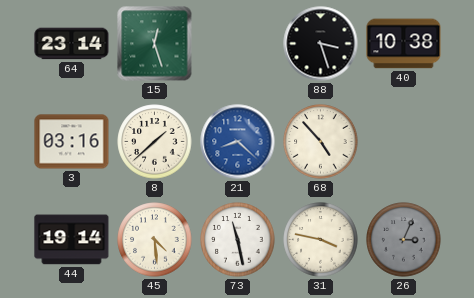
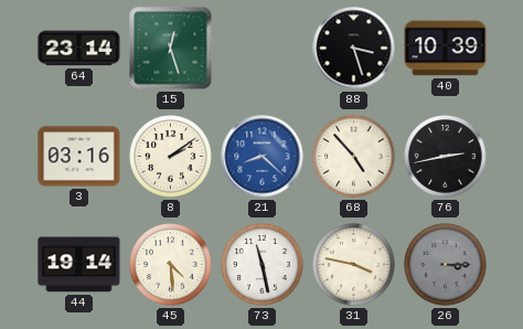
40: 10:38 -> 10:39
8: 1:38 -> 2:09
76: none -> 2:43
26: 3:04 -> 3:15
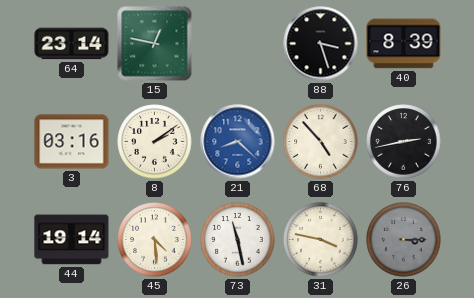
15: 12:27 -> 12:47
40: 10:39 -> 8:39
